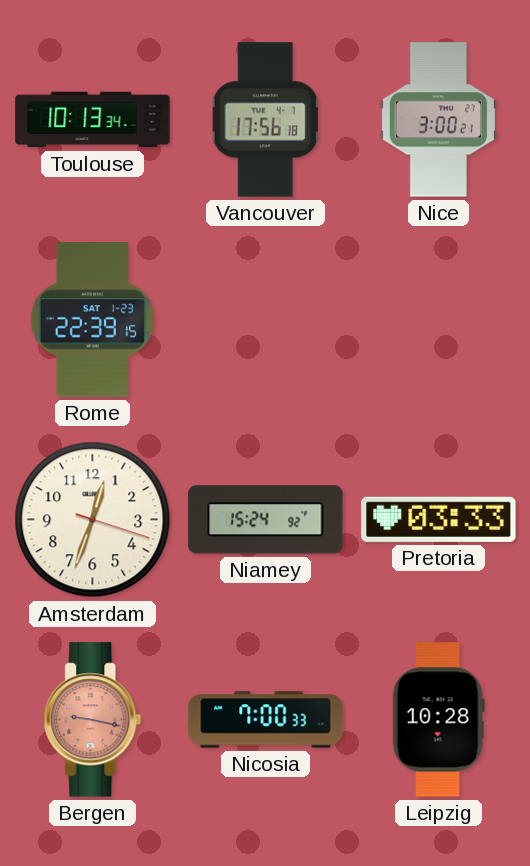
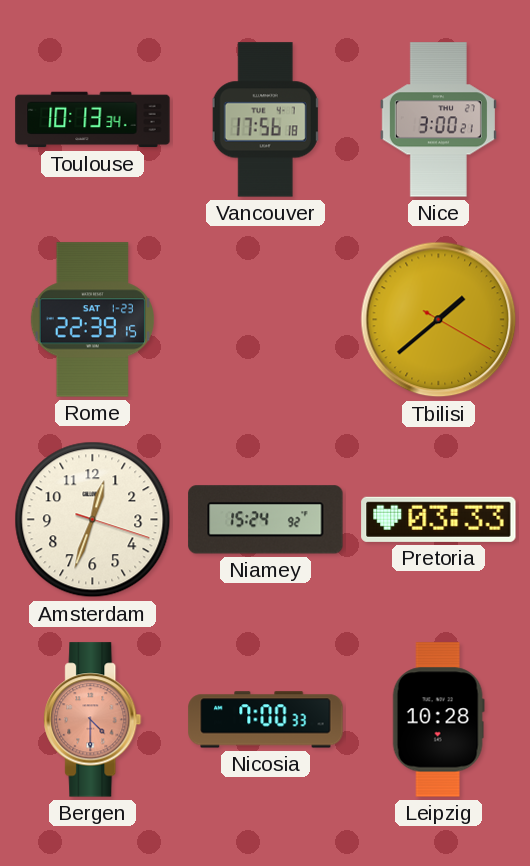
Tbilisi: none -> 1:38
Bergen: 9:17 -> 4:30
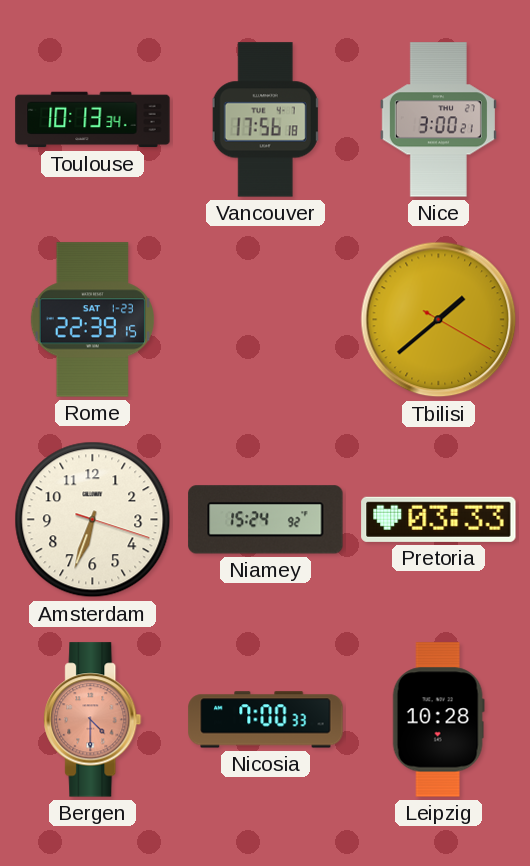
Amsterdam: 12:33 -> 6:33
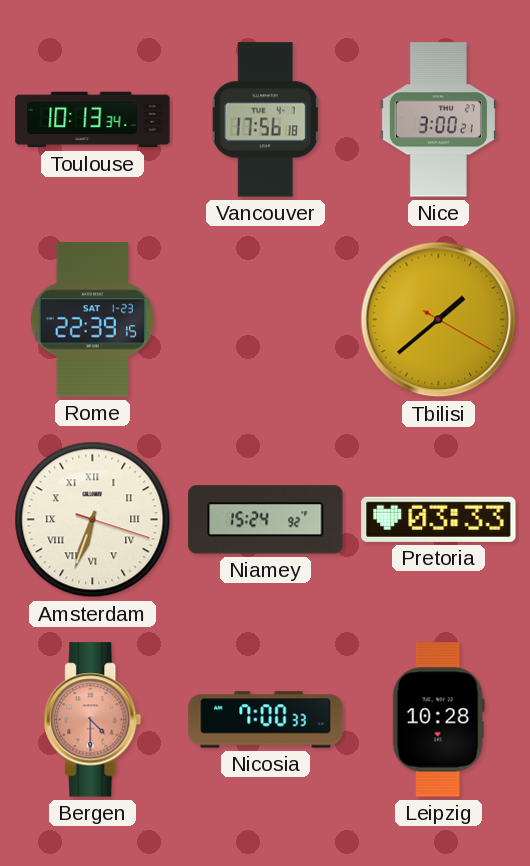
Amsterdam numerals: Arabic -> Roman
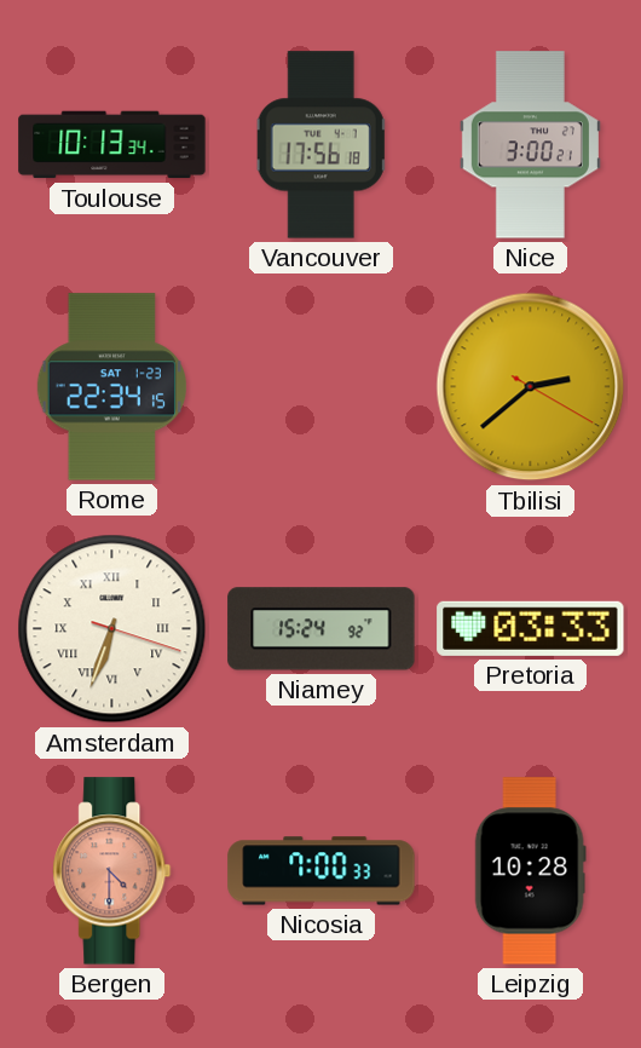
Rome: 22:39 -> 22:34
Tbilisi: 1:38 -> 2:38
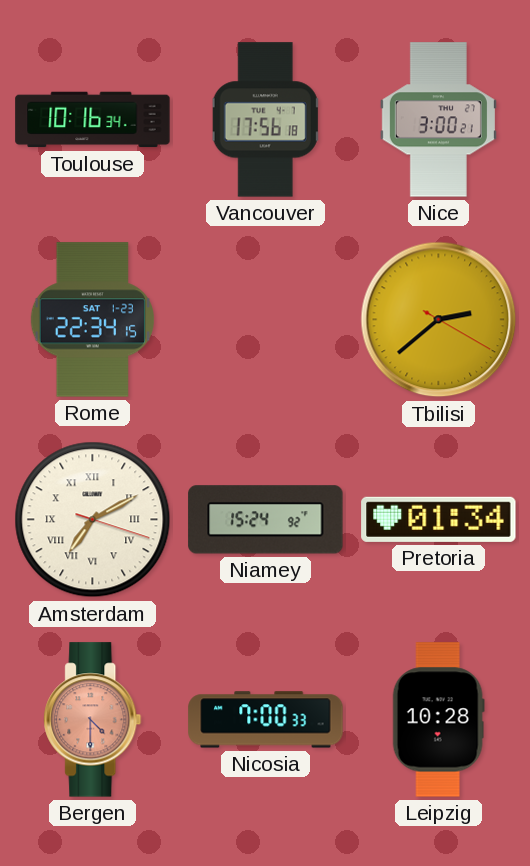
Toulouse: 10:13 -> 10:16
Amsterdam: 6:33 -> 7:10
Pretoria: 03:33 -> 01:34
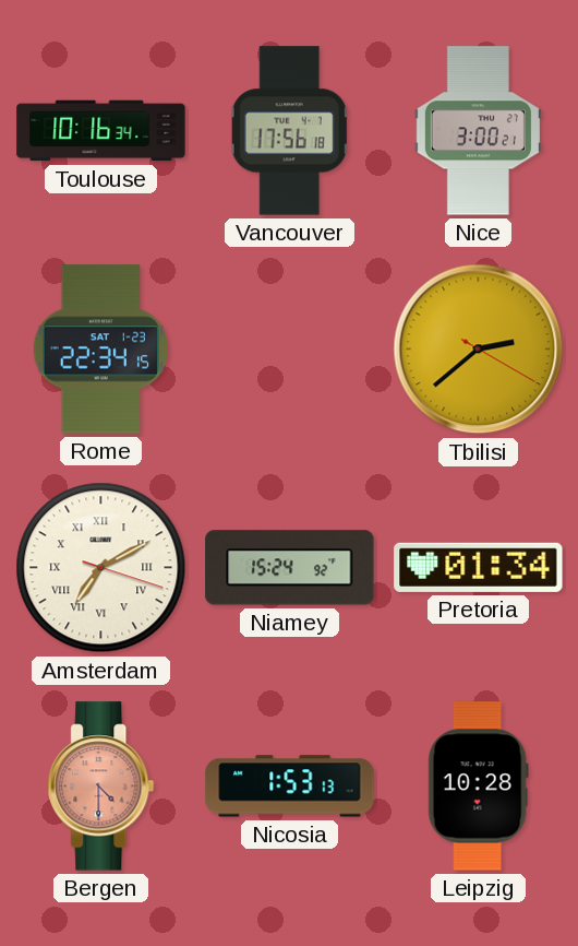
Nicosia: 7:00 -> 1:53
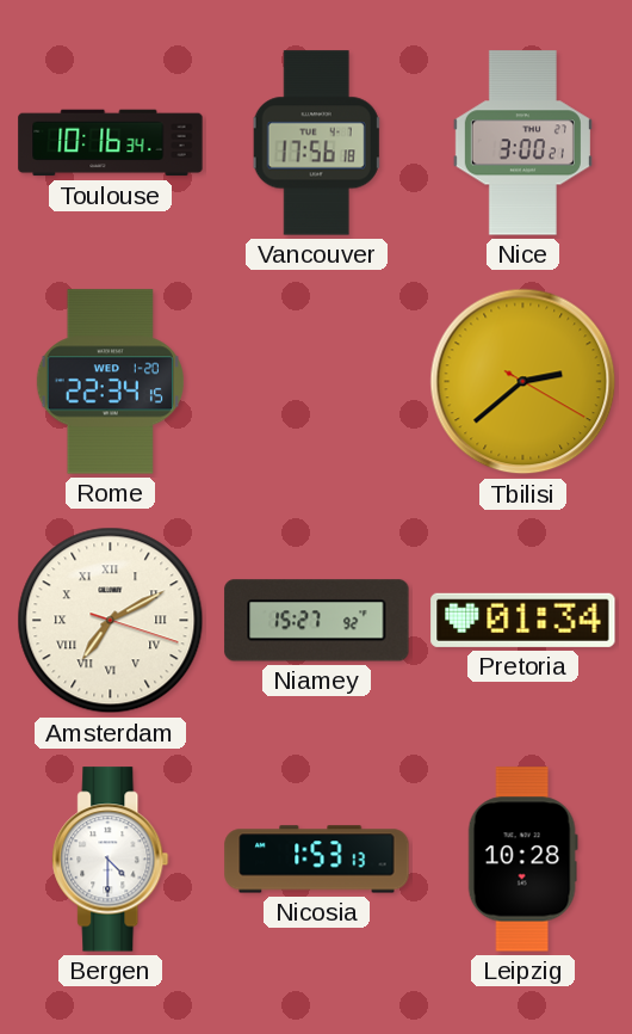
Rome date: SAT 1-23 -> WED 1-20
Niamey: 15:24 -> 15:27
Bergen dial: salmon -> white
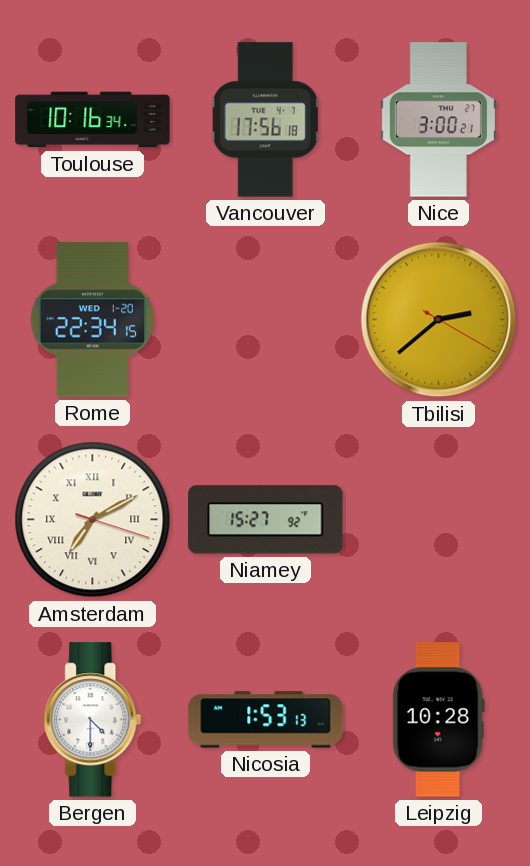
Pretoria: 01:34 -> none
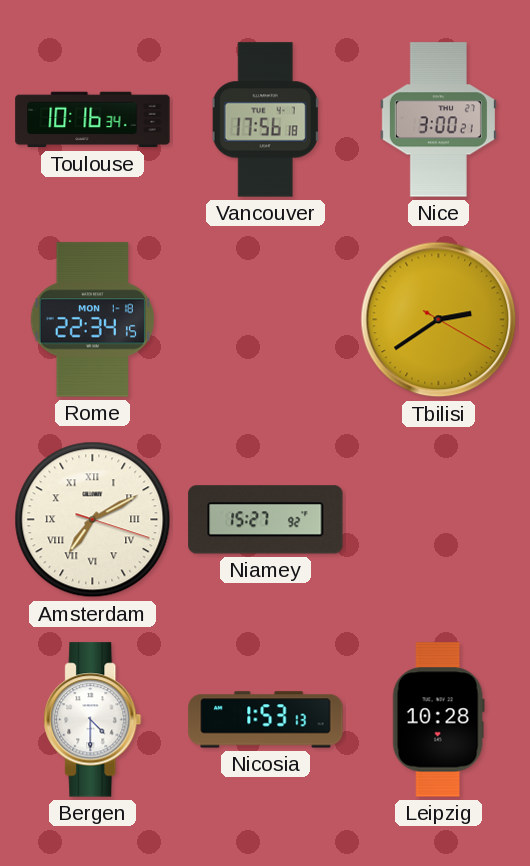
Rome date: WED 1-20 -> MON 1-18
Tbilisi: 2:38 -> 2:39
